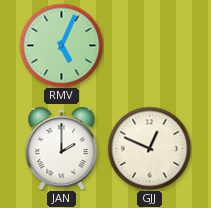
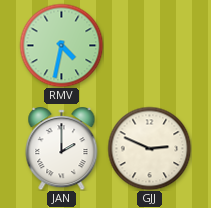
RMV: 5:04 -> 4:32
GJJ: 12:49 -> 2:49
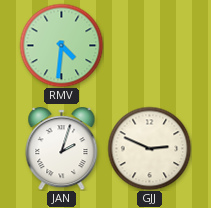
RMV: 4:32 -> 4:31
JAN: 2:00 -> 2:03
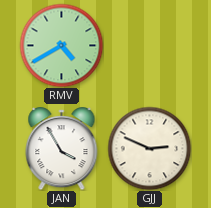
RMV: 4:31 -> 4:40
JAN: 2:03 -> 3:55
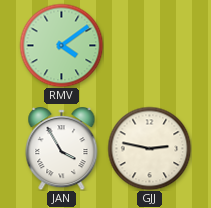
RMV: 4:40 -> 4:09
GJJ: 2:49 -> 2:47
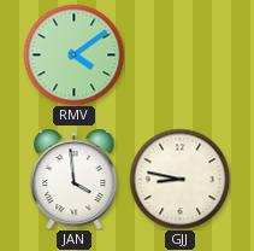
JAN: 3:55 -> 3:59
GJJ: 2:47 -> 8:47
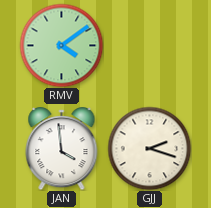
GJJ: 8:47 -> 2:18
